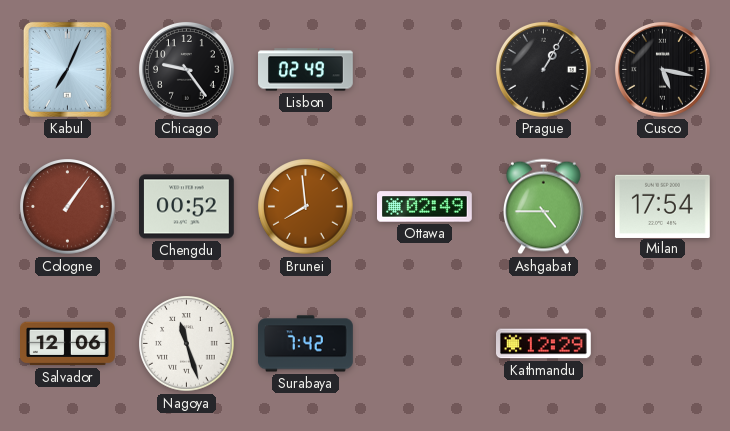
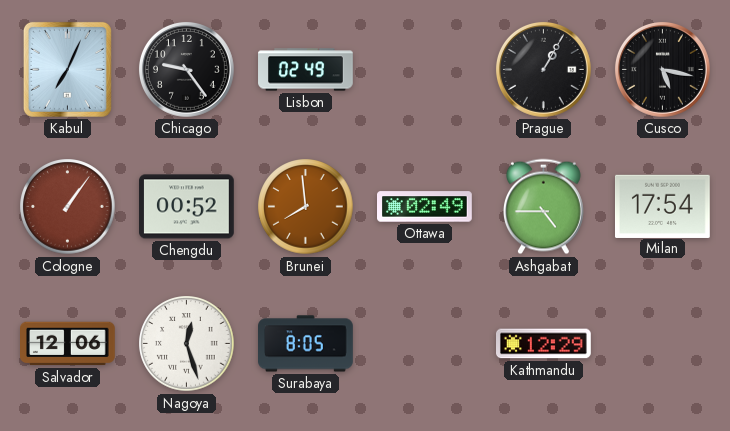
Nagoya: 11:27 -> 12:27
Surabaya: 7:42 -> 8:05
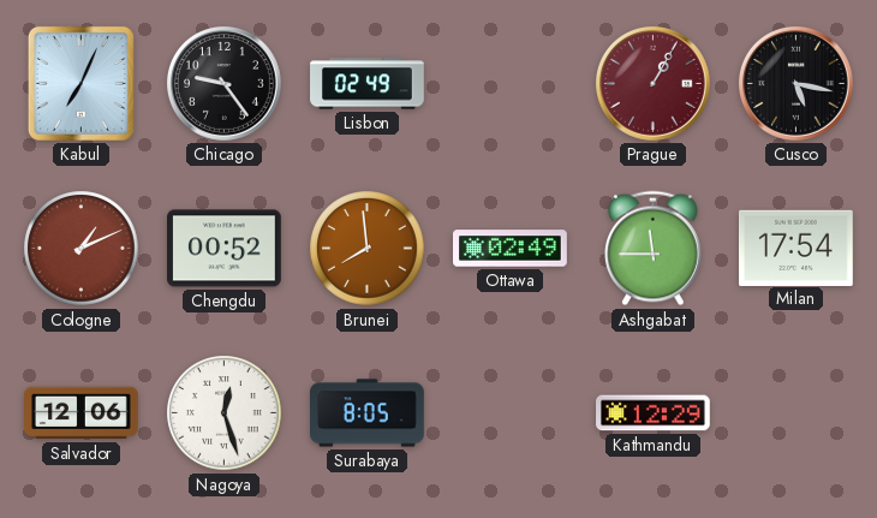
Prague dial: black -> burgundy
Cologne: 1:06 -> 1:11
Ashgabat: 4:45 -> 11:45
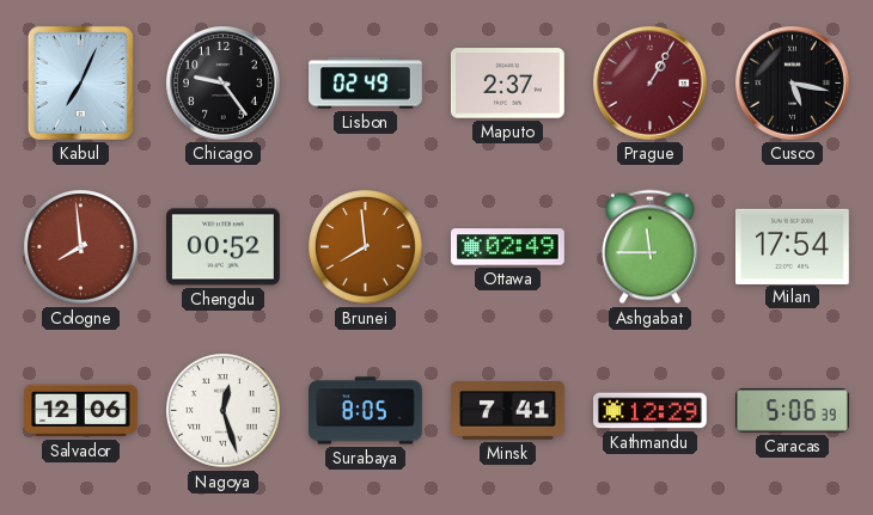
Maputo: none -> 2:37
Cologne: 1:11 -> 7:59
Minsk: none -> 7:41
Caracas: none -> 5:06
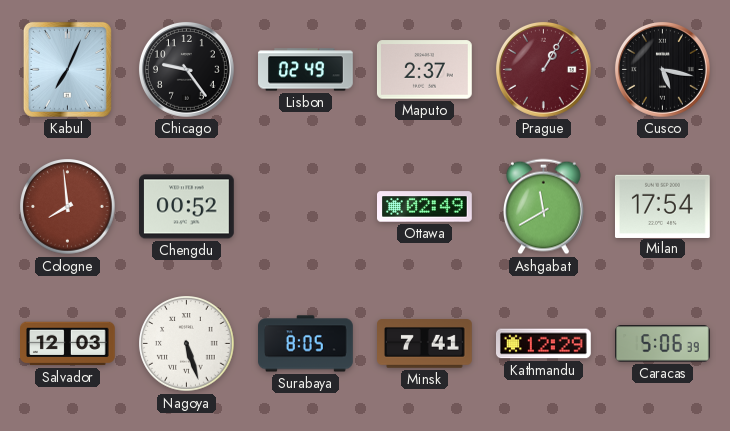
Brunei: 7:59 -> none
Ashgabat: 11:45 -> 11:40
Salvador: 12:06 -> 12:03
Nagoya: 12:27 -> 5:27
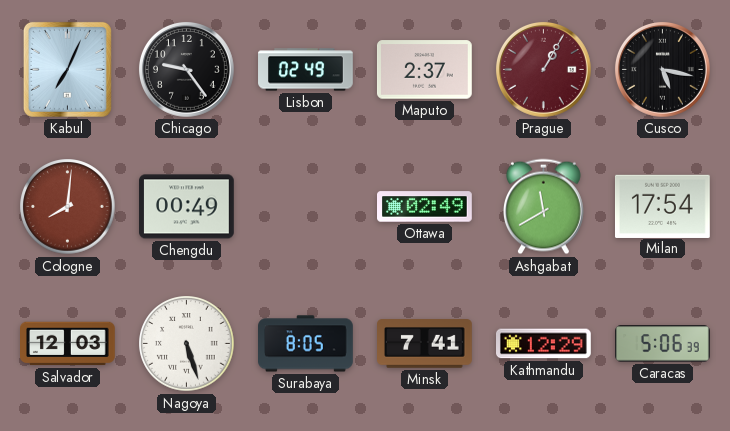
Cologne: 7:59 -> 8:01
Chengdu: 00:52 -> 00:49
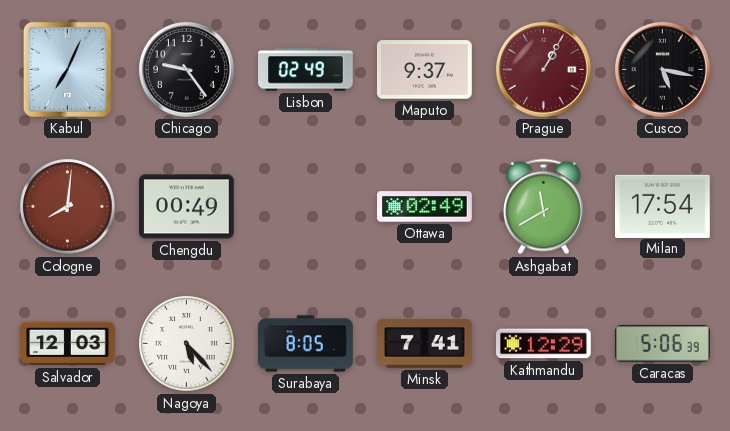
Maputo: 2:37 -> 9:37
Nagoya: 5:27 -> 5:23
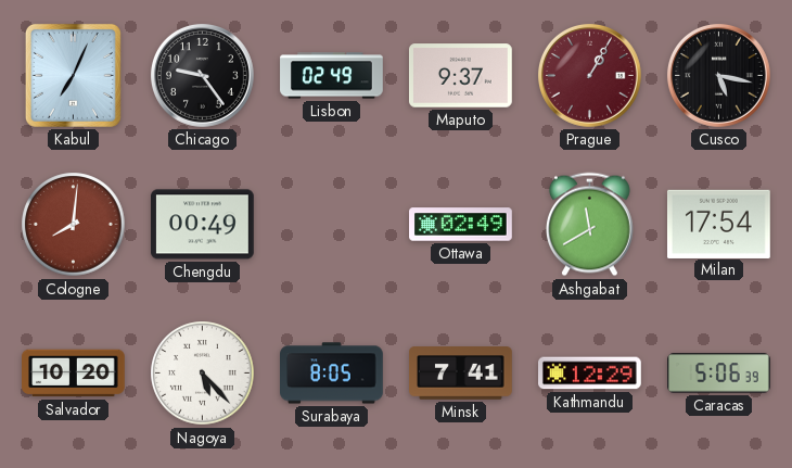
Salvador: 12:03 -> 10:20
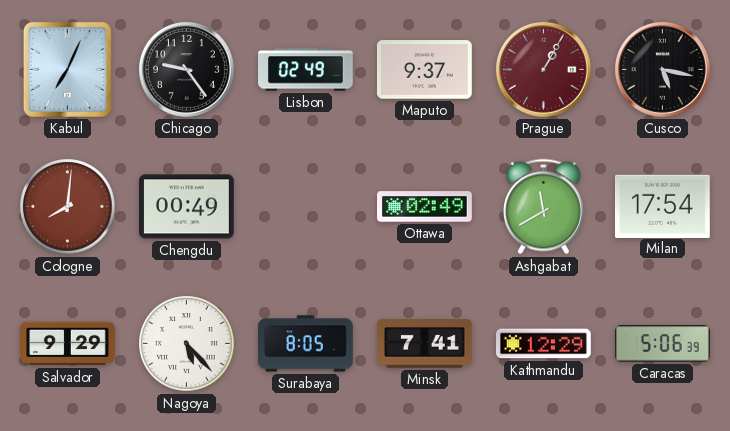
Salvador: 10:20 -> 9:29
